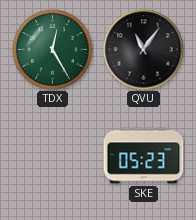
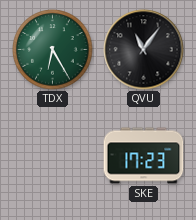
TDX: 12:25 -> 6:25
SKE: 05:23 -> 17:23
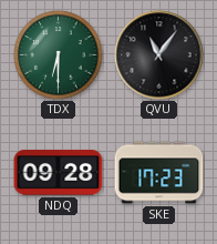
TDX: 6:25 -> 6:30
NDQ: none -> 09:28
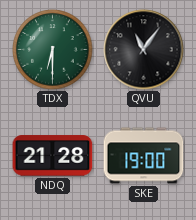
NDQ: 09:28 -> 21:28
SKE: 17:23 -> 19:00
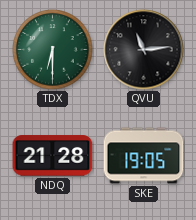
QVU: 11:06 -> 11:14
SKE: 19:00 -> 19:05
